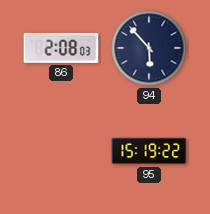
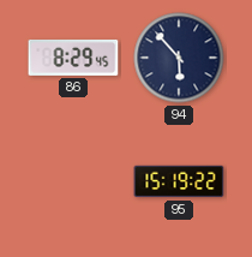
86: 2:08 -> 8:29
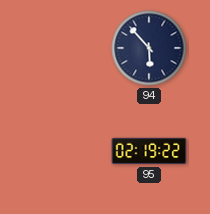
86: 8:29 -> none
95: 15:19 -> 02:19
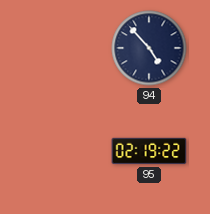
94: 5:53 -> 4:53
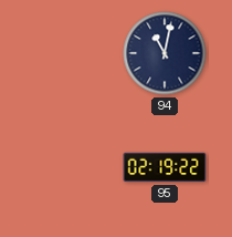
94: 4:53 -> 11:02
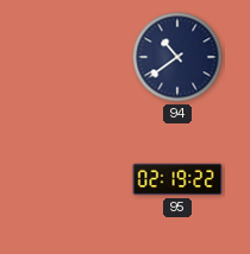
94: 11:02 -> 10:39
